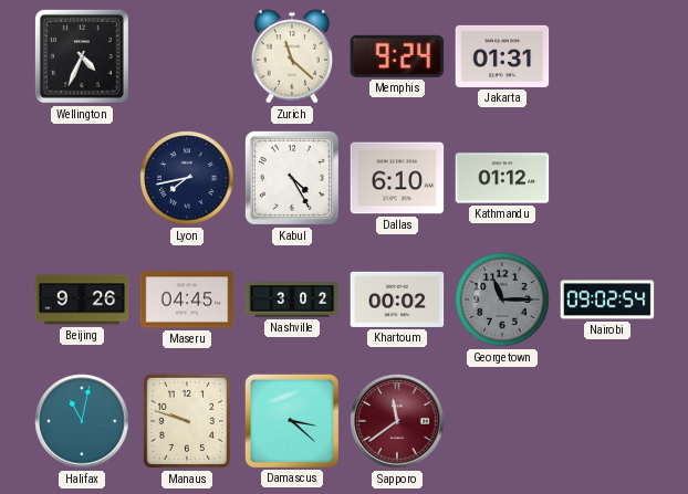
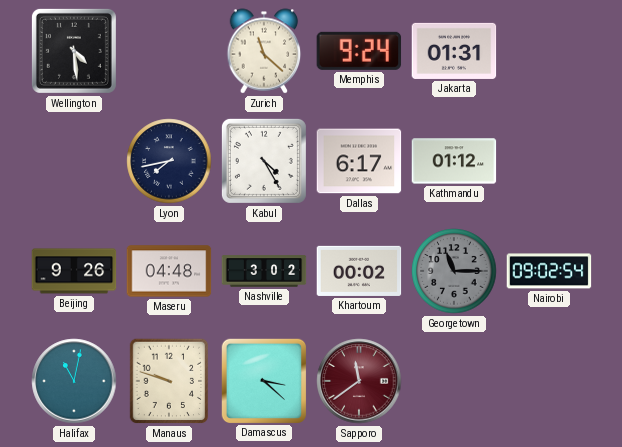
Wellington: 4:34 -> 4:29
Dallas: 6:10 -> 6:17
Maseru: 04:45 -> 04:48
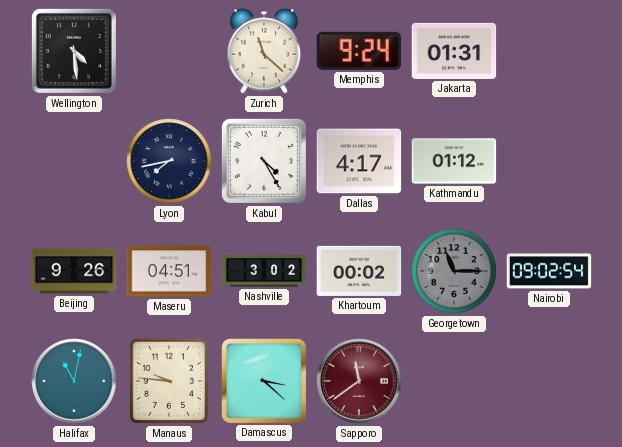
Dallas: 6:17 -> 4:17
Maseru: 04:48 -> 04:51
Manaus: 9:48 -> 9:46
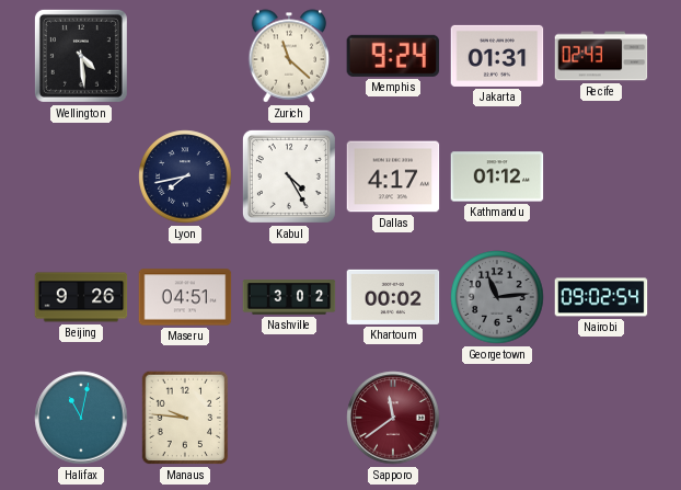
Recife: none -> 02:43
Georgetown: 11:15 -> 11:14
Damascus: 3:22 -> none
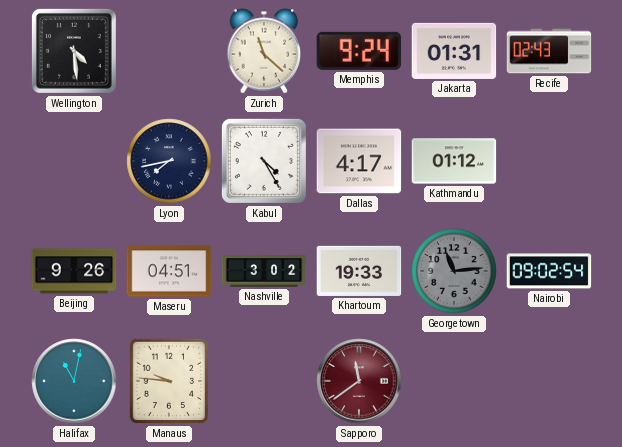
Khartoum: 00:02 -> 19:33
